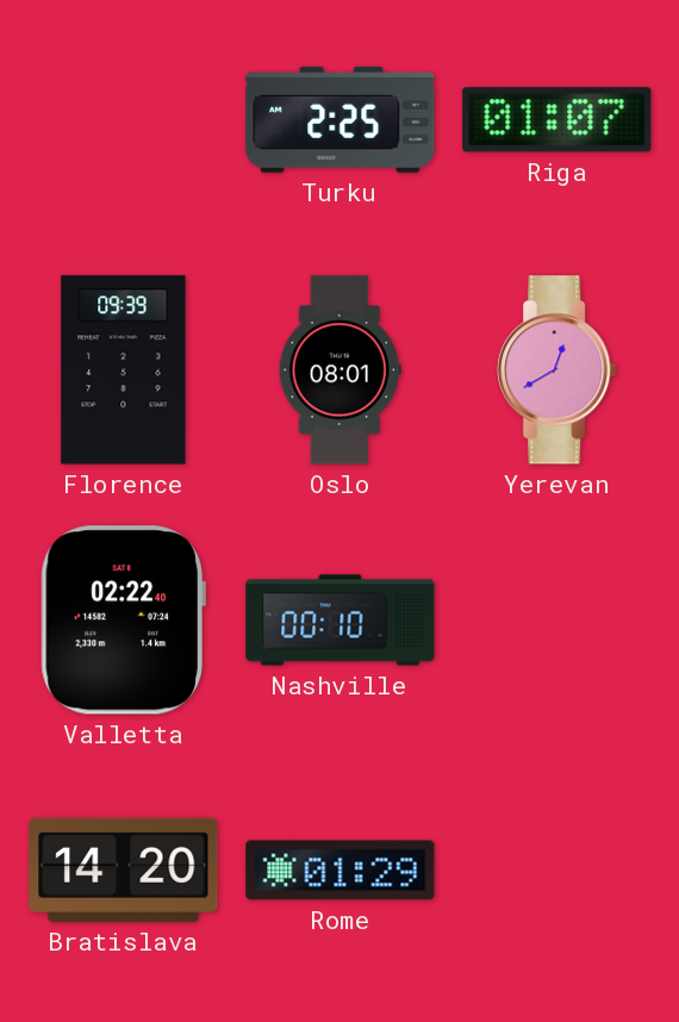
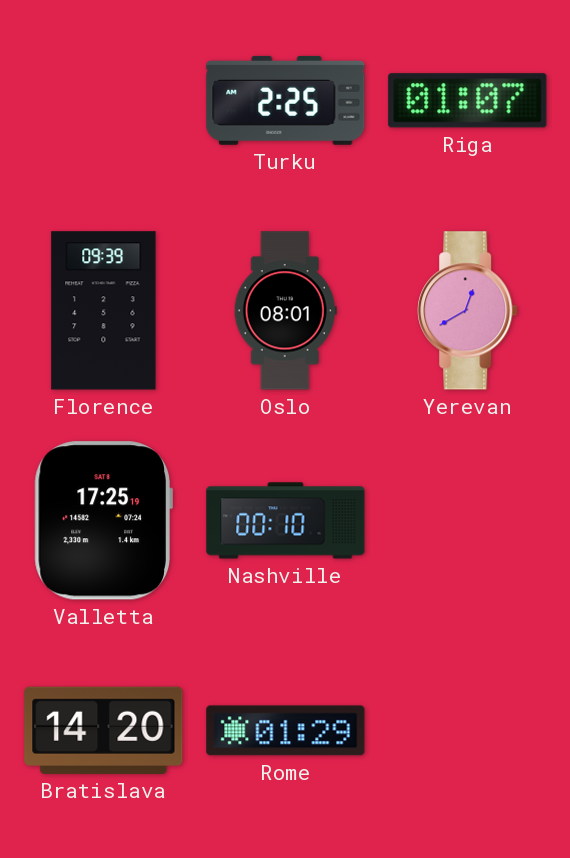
Valletta: 02:22 -> 17:25
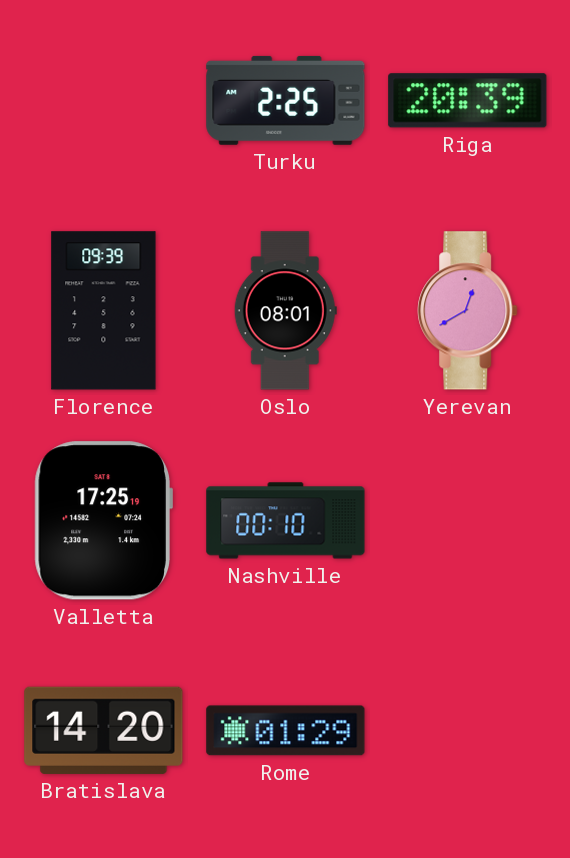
Riga: 01:07 -> 20:39
